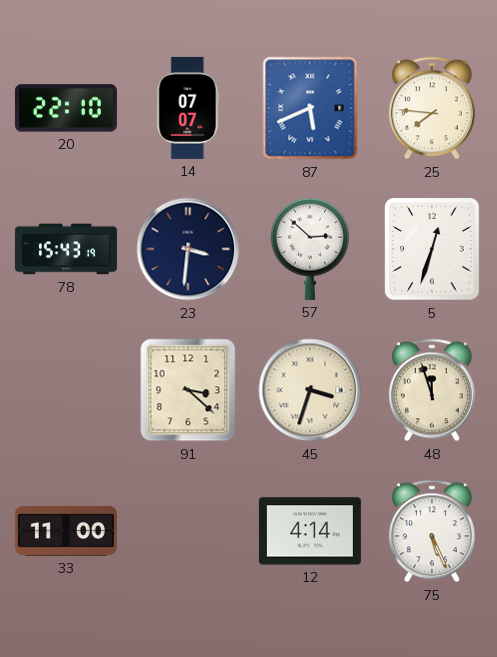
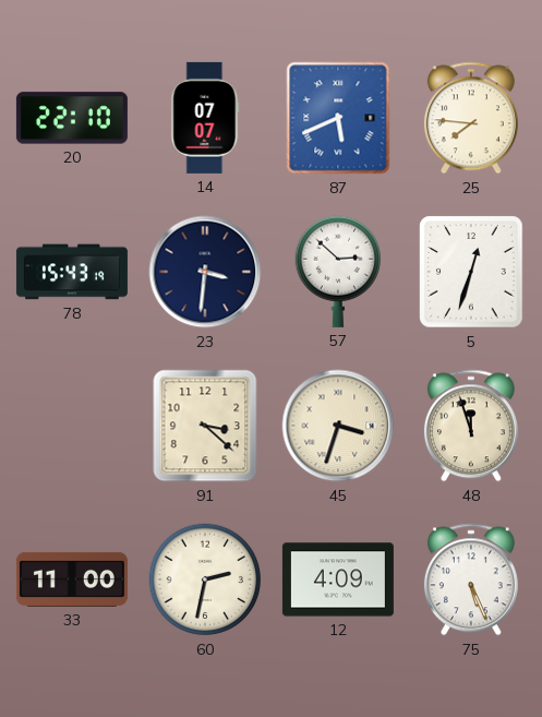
60: none -> 2:32
12: 4:14 -> 4:09
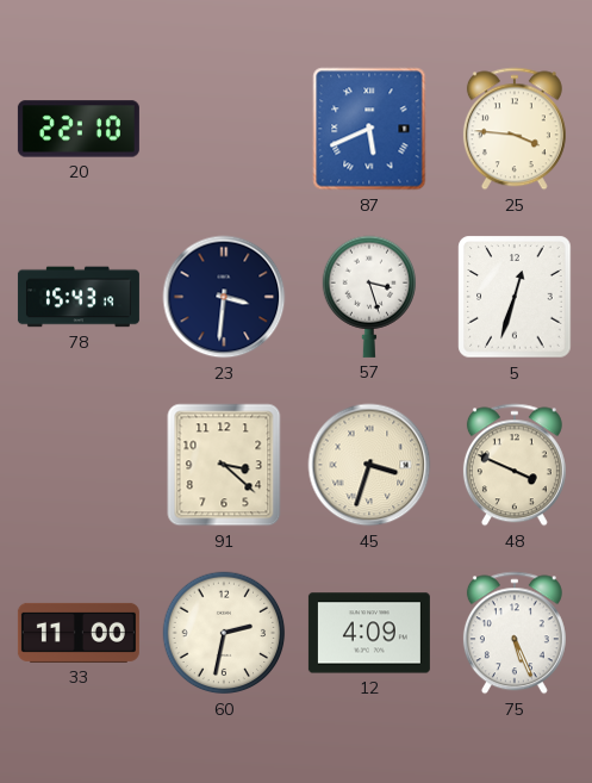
14: 07:07 -> none
25: 7:46 -> 3:46
57: 2:52 -> 3:27
48: 11:57 -> 3:49
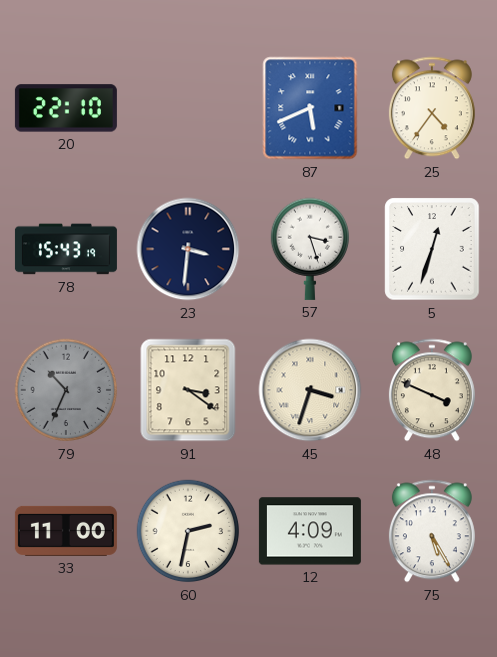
25: 3:46 -> 4:36
79: none -> 10:34
91: 3:22 -> 3:21
75: 5:26 -> 5:25
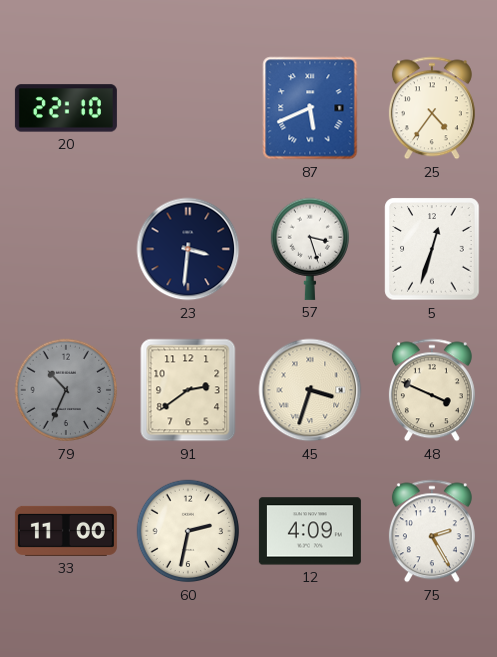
78: 15:43 -> none
91: 3:21 -> 2:39
75: 5:25 -> 2:25
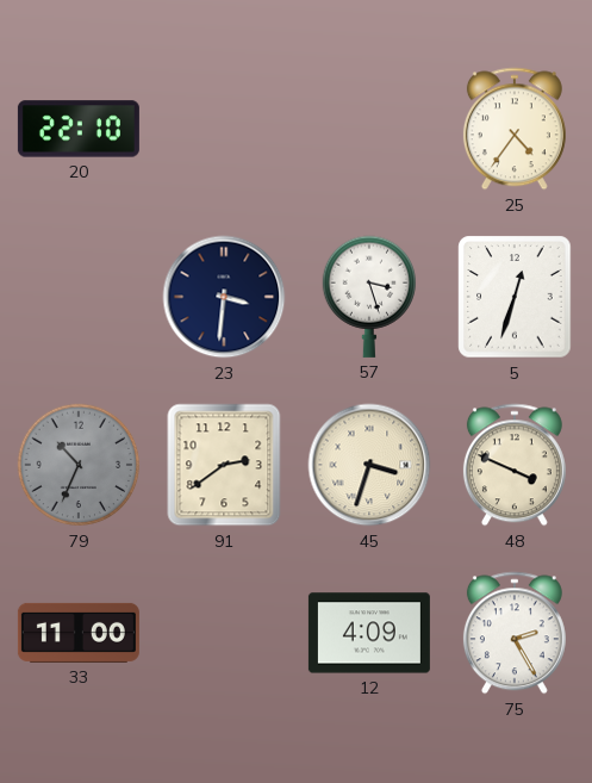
87: 5:41 -> none
60: 2:32 -> none
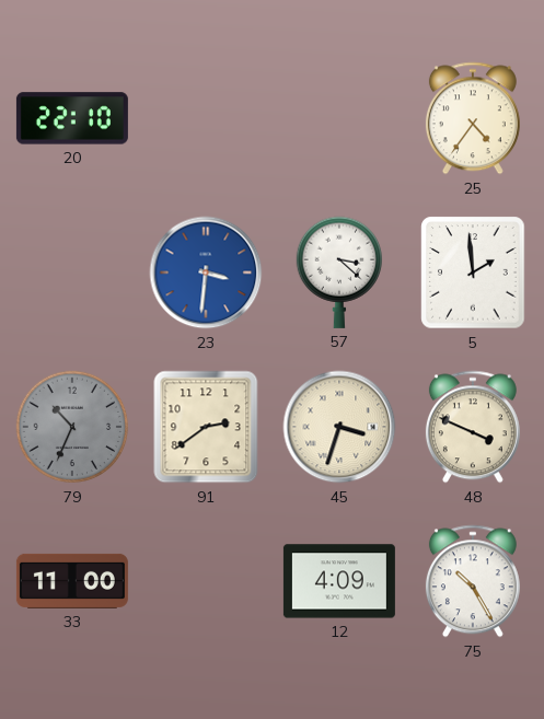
23 dial: navy -> blue
57: 3:27 -> 3:22
5: 12:33 -> 1:59
75: 2:25 -> 10:25
